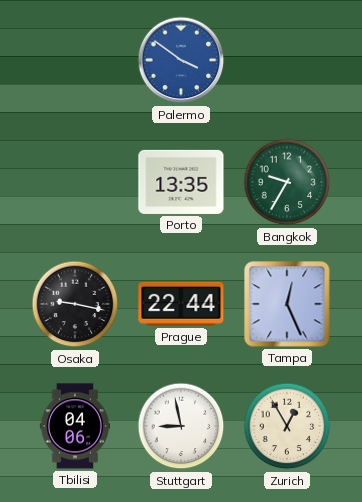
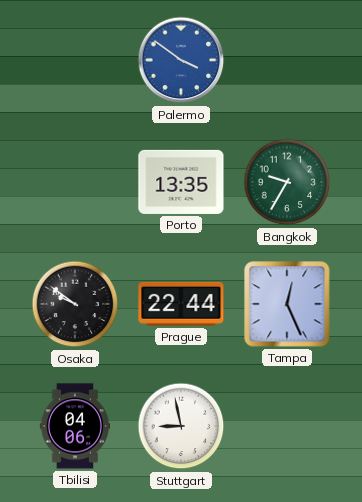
Osaka: 9:17 -> 9:51
Zurich: 12:55 -> none
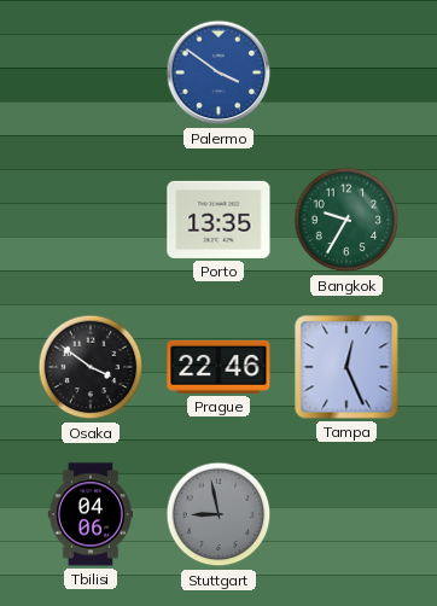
Osaka: 9:51 -> 3:51
Prague: 22:44 -> 22:46
Stuttgart dial: white -> grey
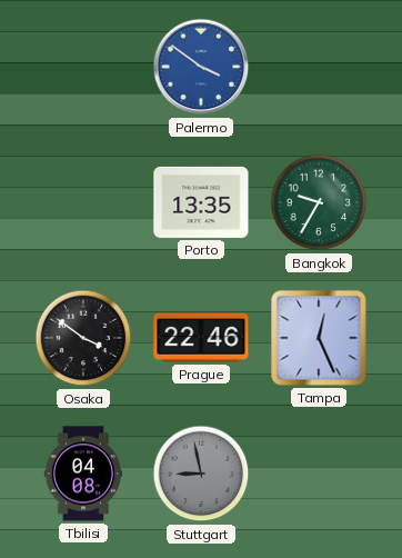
Tbilisi: 04:06 -> 04:08
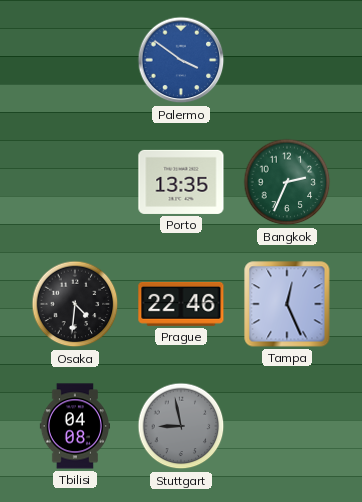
Bangkok: 9:35 -> 2:34
Osaka: 3:51 -> 4:31
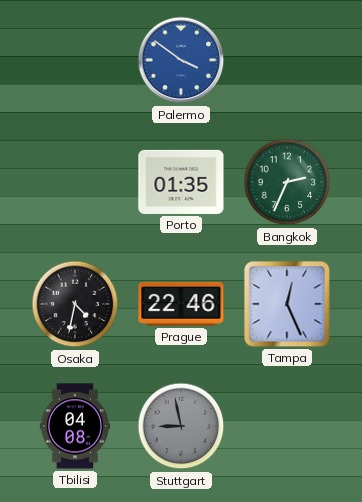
Porto: 13:35 -> 01:35
Osaka: 4:31 -> 4:32
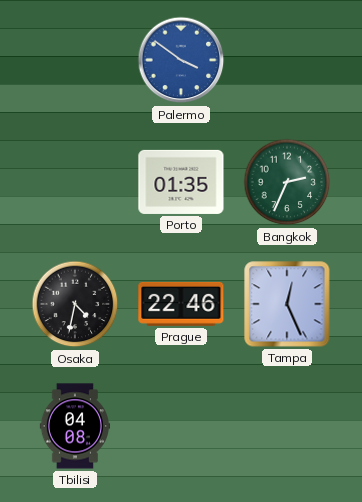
Stuttgart: 8:58 -> none
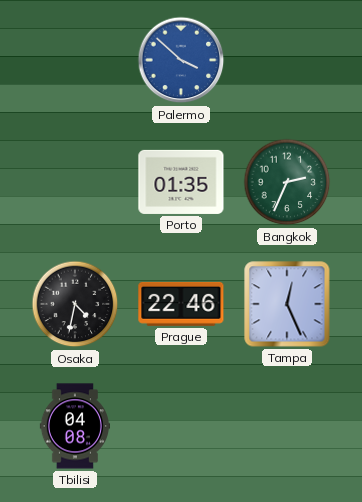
Palermo: 3:51 -> 3:52
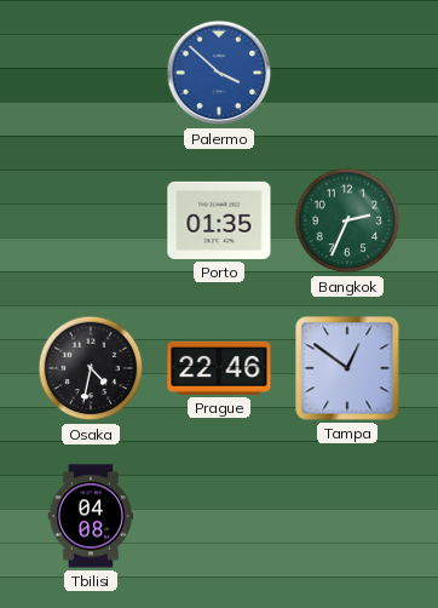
Tampa: 12:26 -> 12:51
